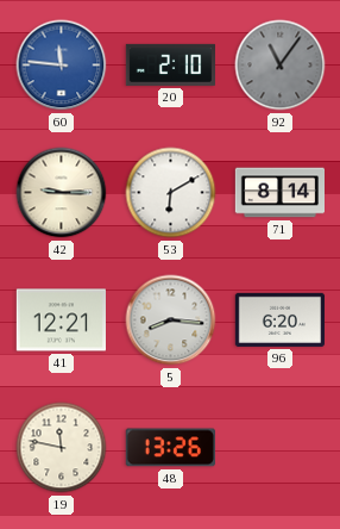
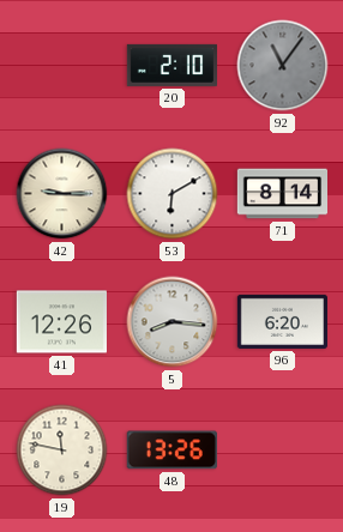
60: 11:46 -> none
41: 12:21 -> 12:26
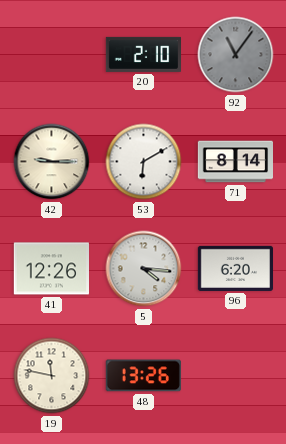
5: 8:16 -> 4:16
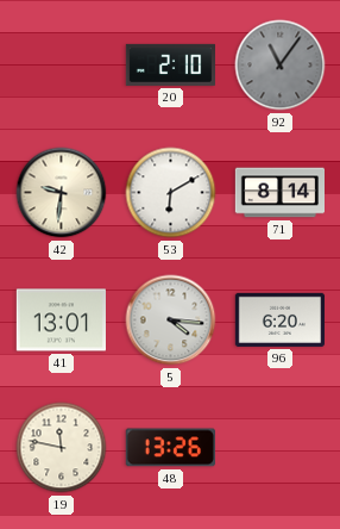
42: 9:15 -> 9:31
41: 12:26 -> 13:01
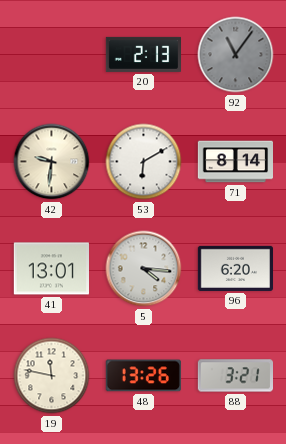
20: 2:10 -> 2:13
88: none -> 3:21
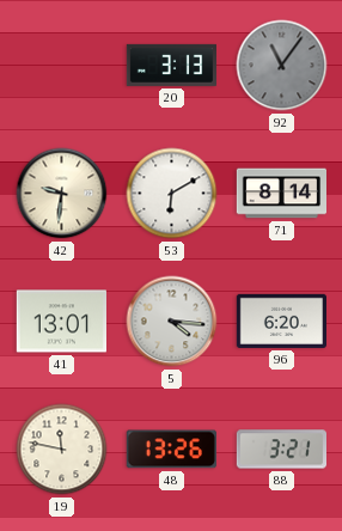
20: 2:13 -> 3:13
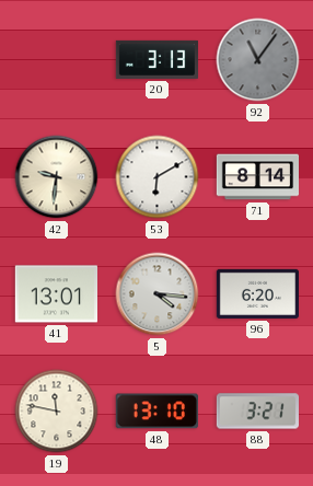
48: 13:26 -> 13:10
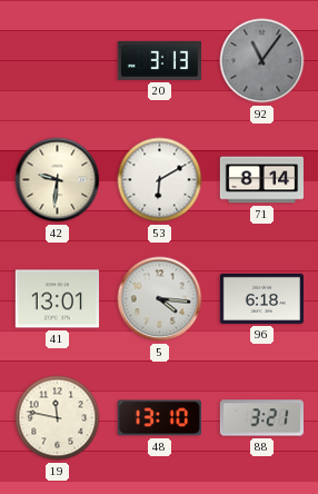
96: 6:20 -> 6:18
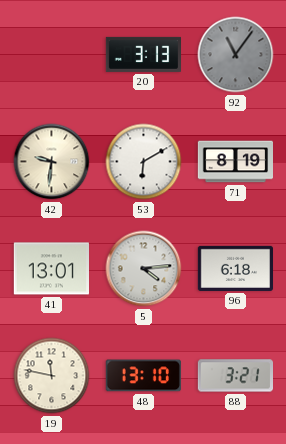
71: 8:14 -> 8:19
5: 4:16 -> 4:14
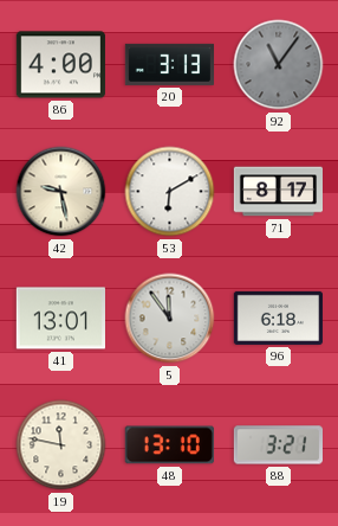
86: none -> 4:00
42: 9:31 -> 9:28
71: 8:19 -> 8:17
5: 4:14 -> 11:54
